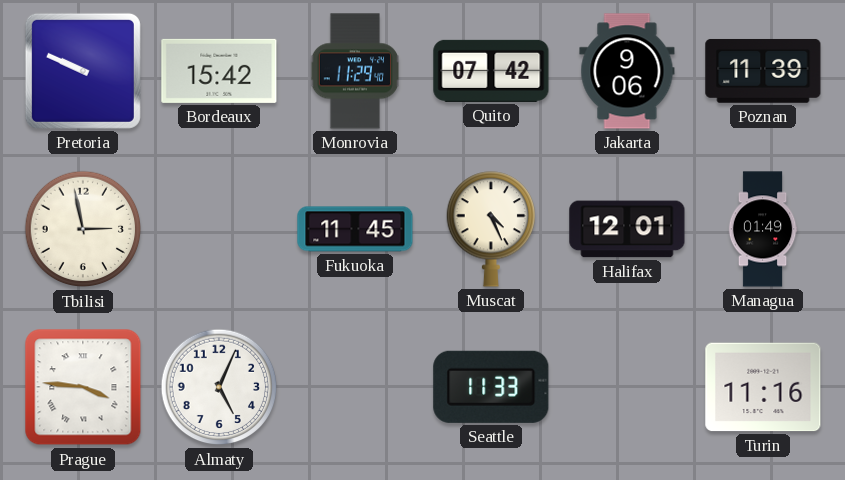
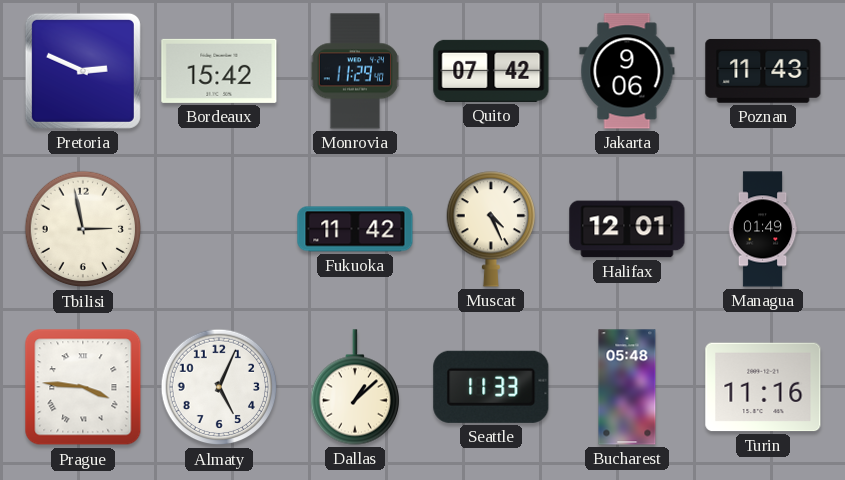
Pretoria: 9:49 -> 2:49
Poznan: 11:39 -> 11:43
Fukuoka: 11:45 -> 11:42
Dallas: none -> 1:08
Bucharest: none -> 05:48
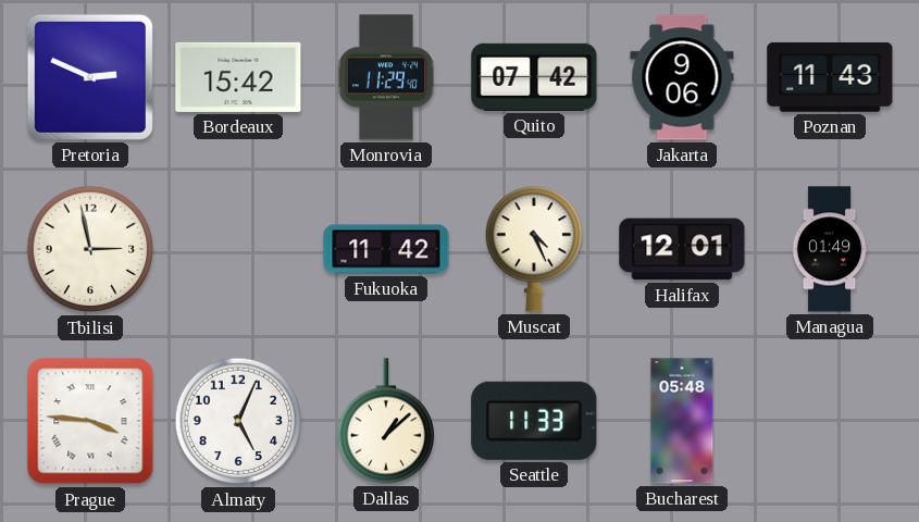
Turin: 11:16 -> none
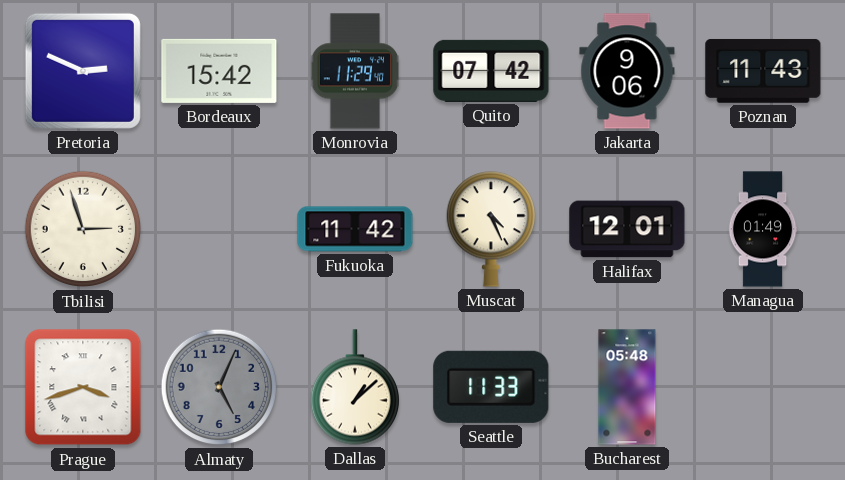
Tbilisi: 2:58 -> 2:57
Prague: 3:46 -> 3:42
Almaty dial: white -> grey
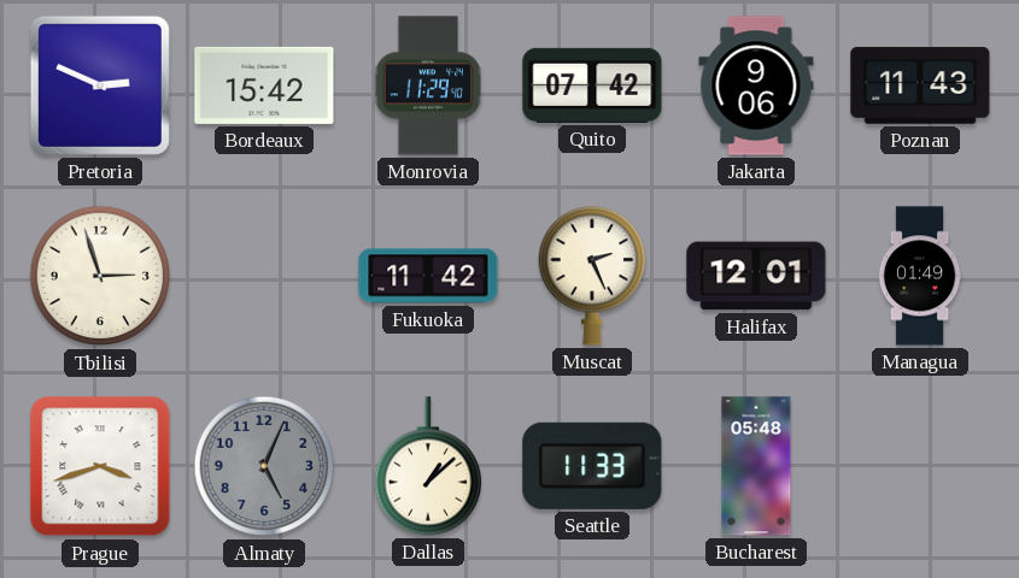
Muscat: 4:26 -> 2:26
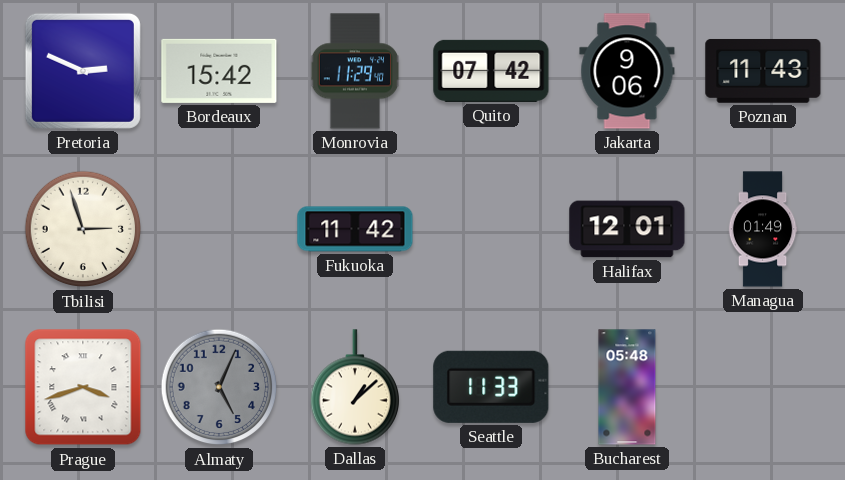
Muscat: 2:26 -> none
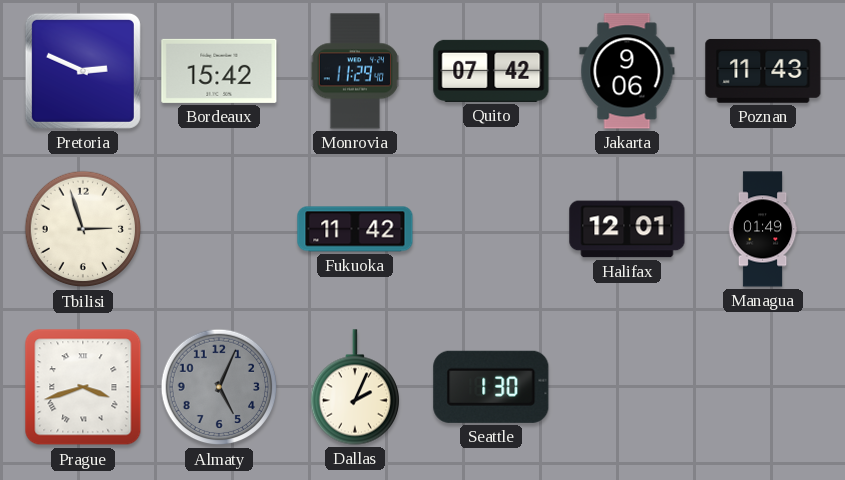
Dallas: 1:08 -> 2:04
Seattle: 11:33 -> 1:30
Bucharest: 05:48 -> none
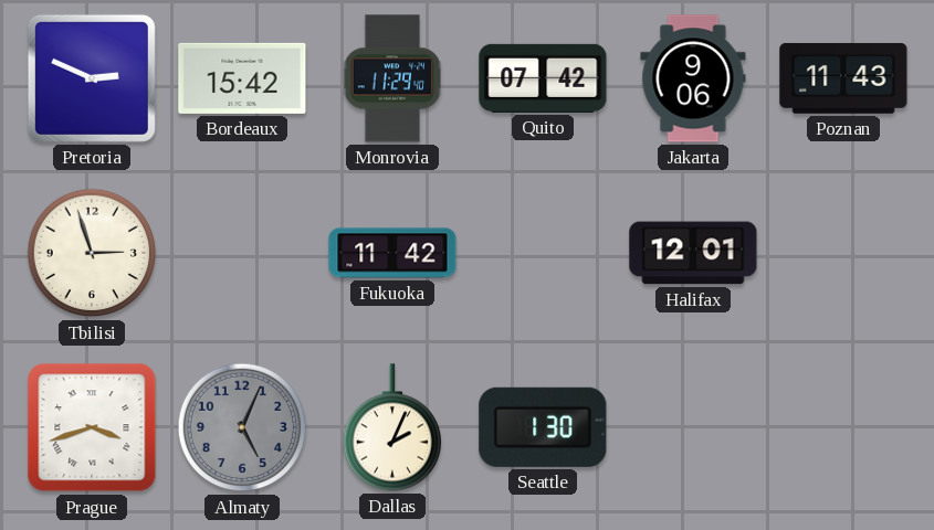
Managua: 01:49 -> none
